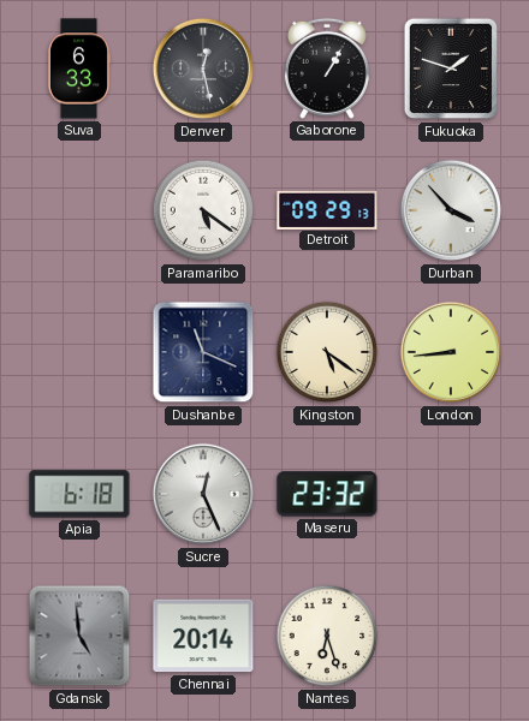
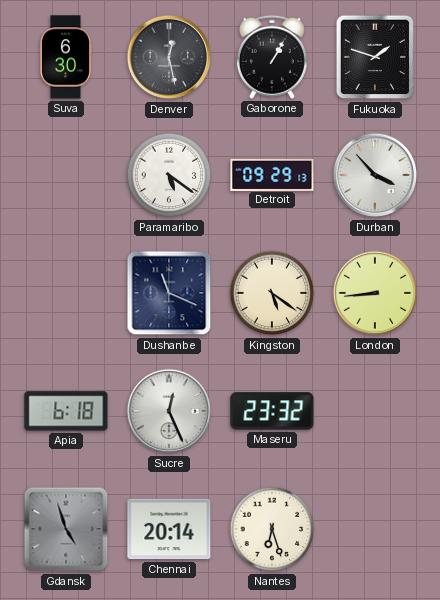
Suva: 6:33 -> 6:30
Gdansk: 4:59 -> 4:57
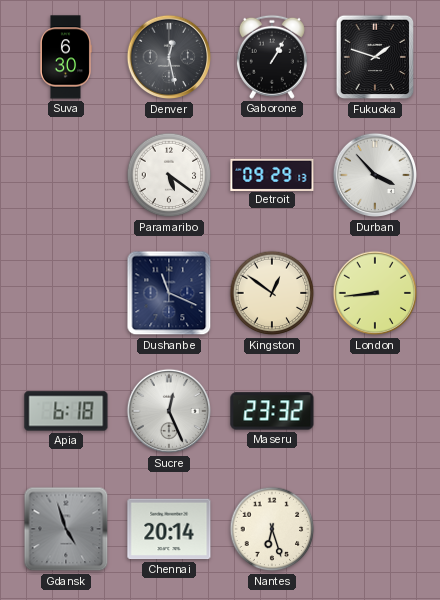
Kingston: 5:21 -> 12:51
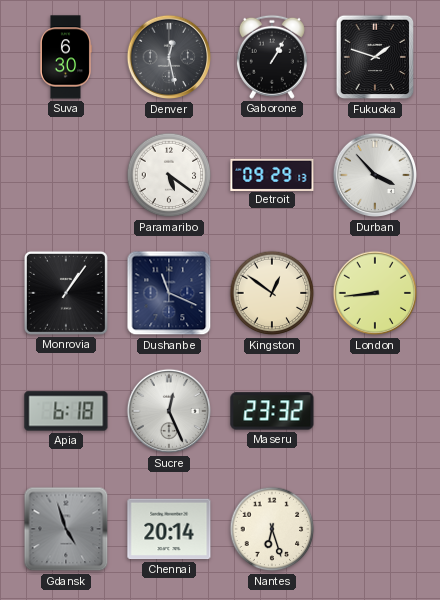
Monrovia: none -> 1:06
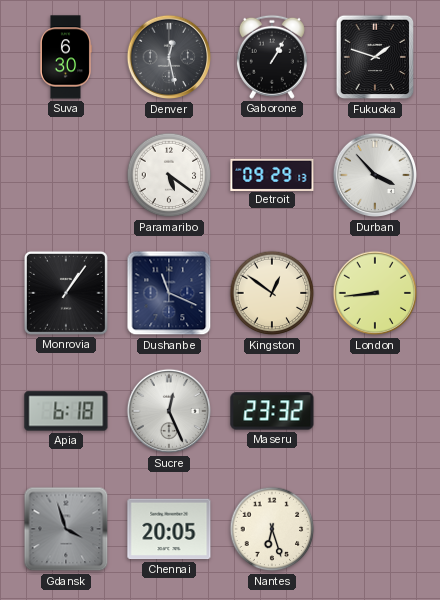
Gdansk: 4:57 -> 3:57
Chennai: 20:14 -> 20:05
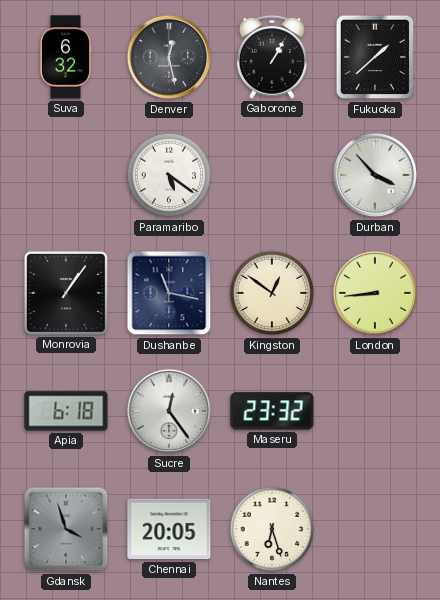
Suva: 6:30 -> 6:32
Fukuoka: 1:48 -> 1:38
Detroit: 09:29 -> none
Dushanbe: 11:19 -> 11:17
Sucre: 12:26 -> 12:24
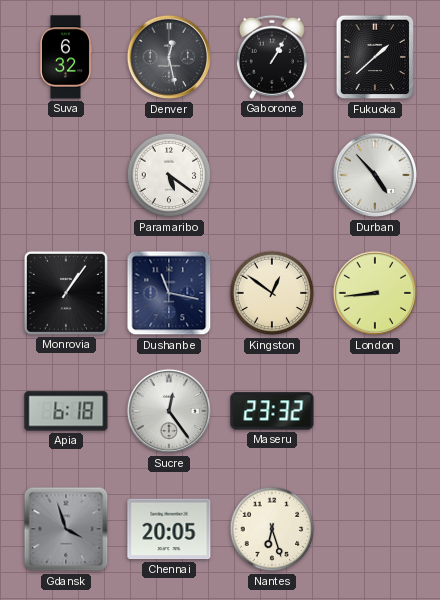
Durban: 3:53 -> 4:53
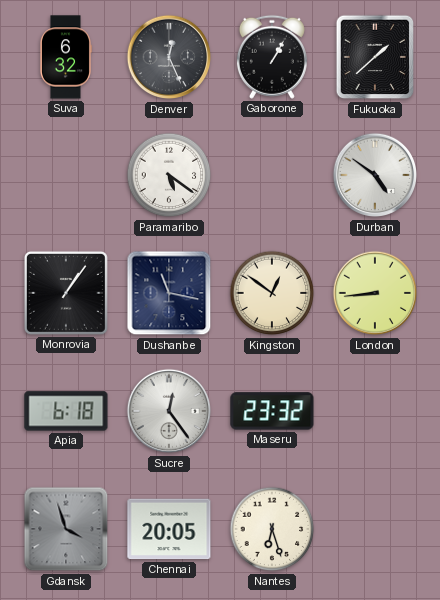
Denver: 12:28 -> 12:26
Durban: 4:53 -> 4:51
